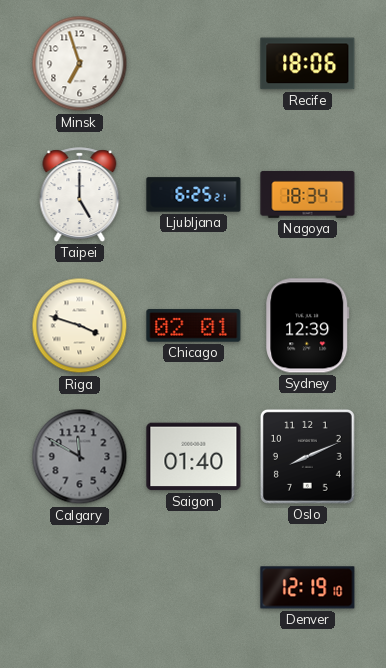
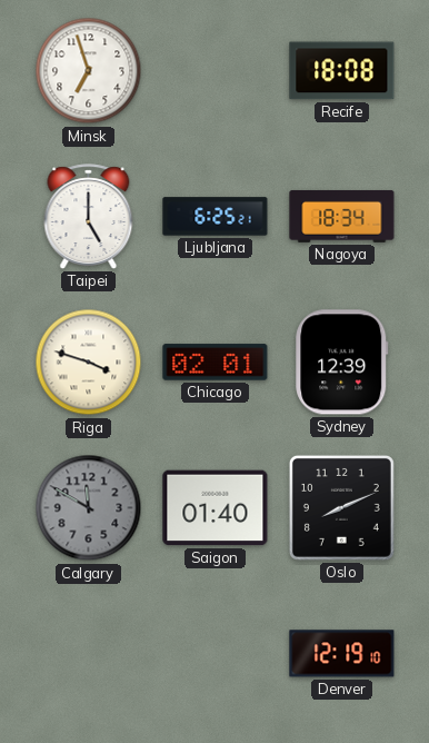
Recife: 18:06 -> 18:08
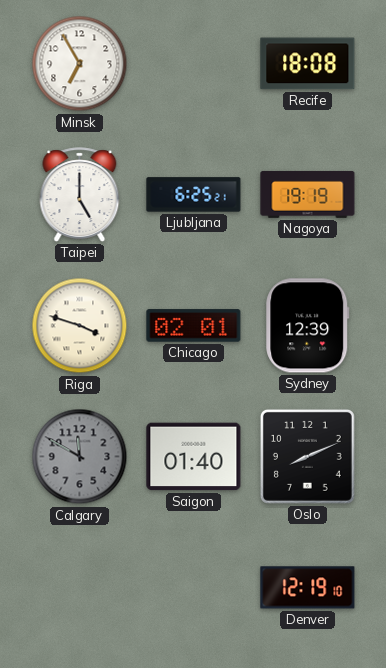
Minsk: 6:57 -> 6:55
Nagoya: 18:34 -> 19:19
